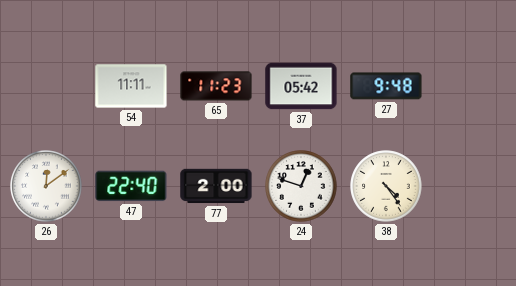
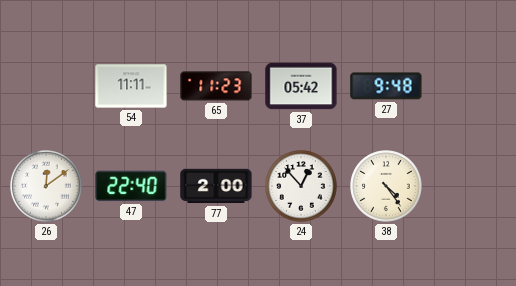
24: 12:48 -> 12:53
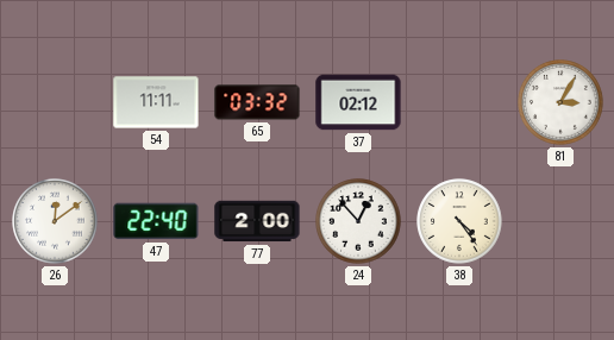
65: 11:23 -> 03:32
37: 05:42 -> 02:12
27: 9:48 -> none
81: none -> 3:05
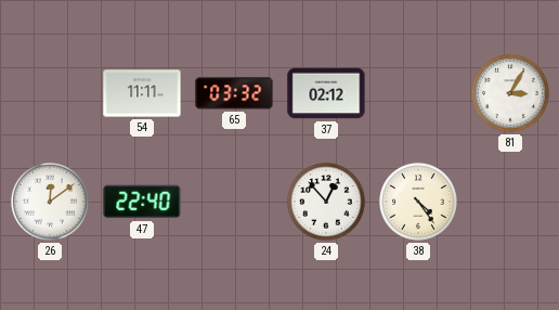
77: 2:00 -> none
